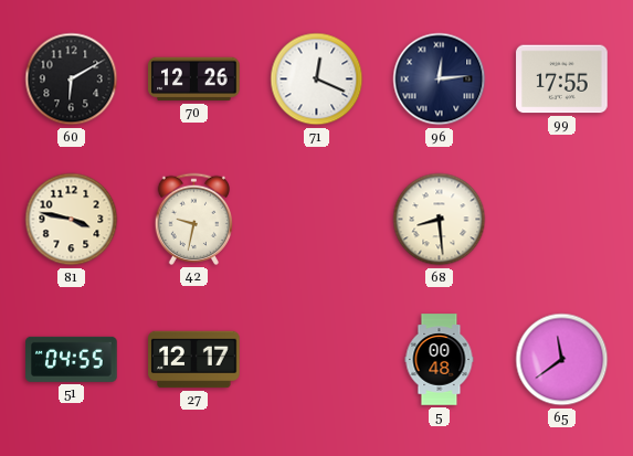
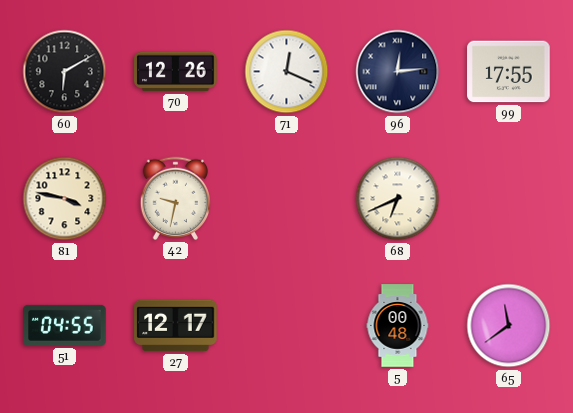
68: 8:29 -> 6:41
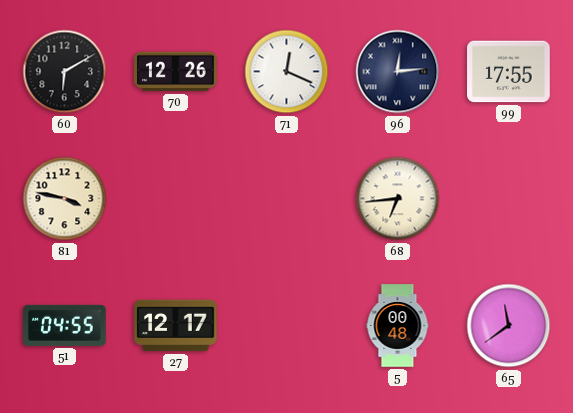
42: 9:32 -> none
68: 6:41 -> 6:44
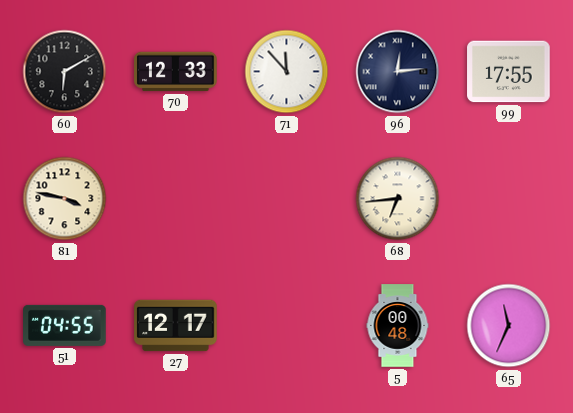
70: 12:26 -> 12:33
71: 12:19 -> 11:53
65: 11:39 -> 11:34
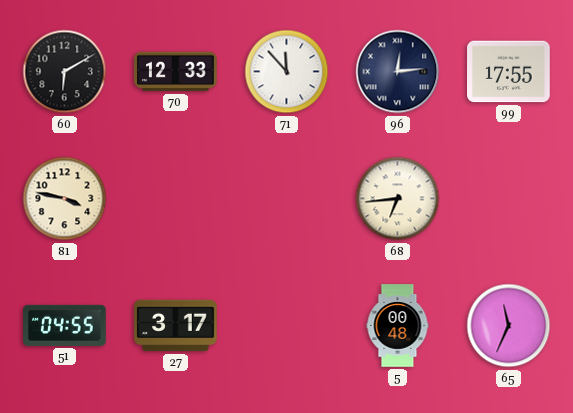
27: 12:17 -> 3:17
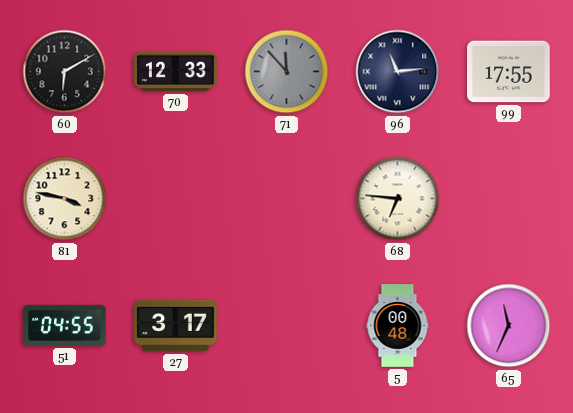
71 dial: white -> grey
96: 12:14 -> 11:14
68: 6:44 -> 6:46
